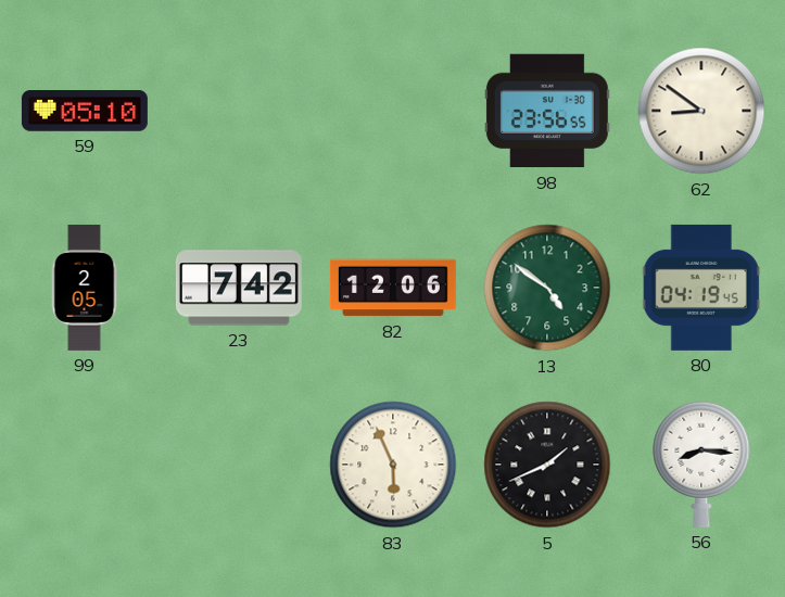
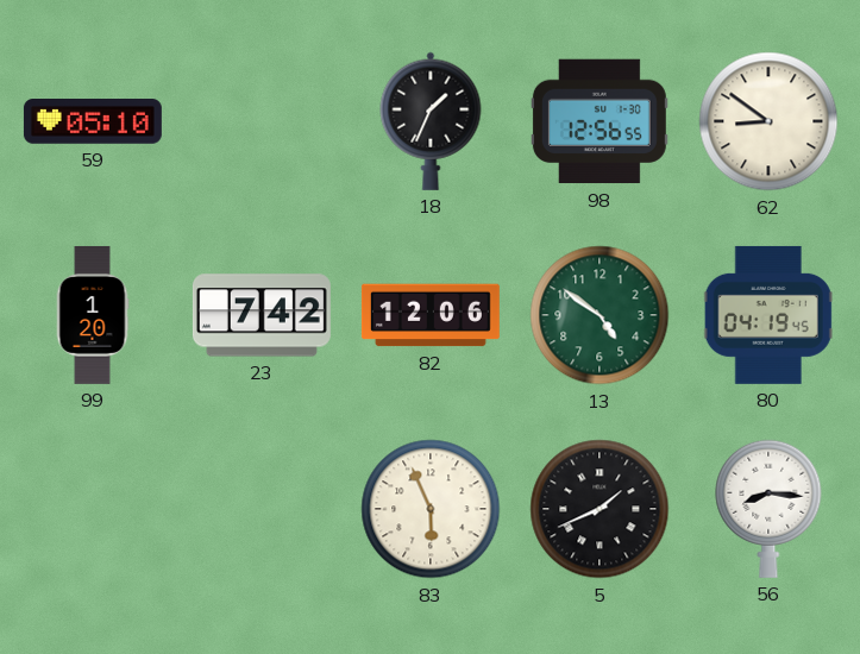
18: none -> 1:34
98: 23:56 -> 12:56
99: 2:05 -> 1:20
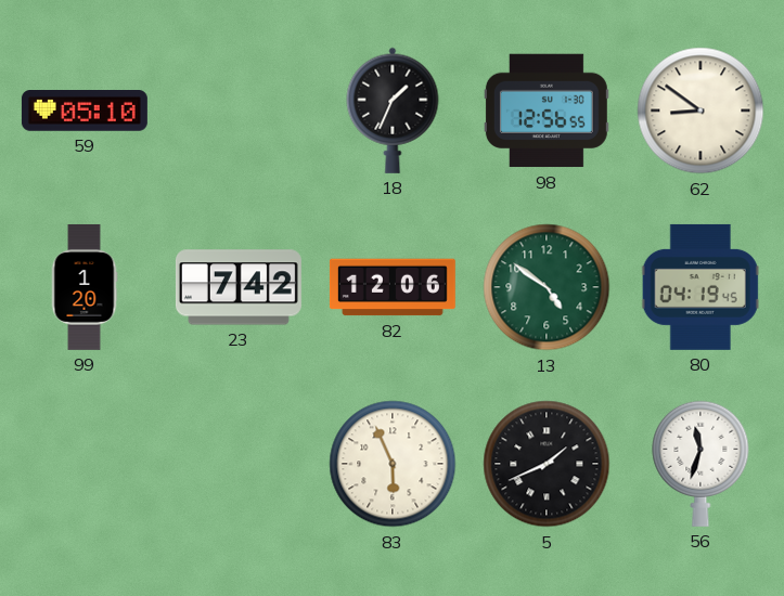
56: 8:16 -> 11:33
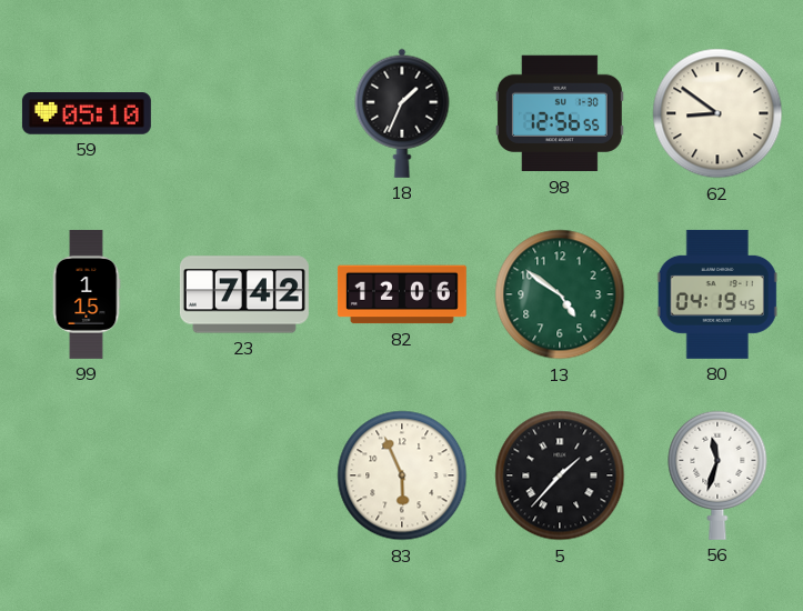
99: 1:20 -> 1:15
5: 1:41 -> 1:37
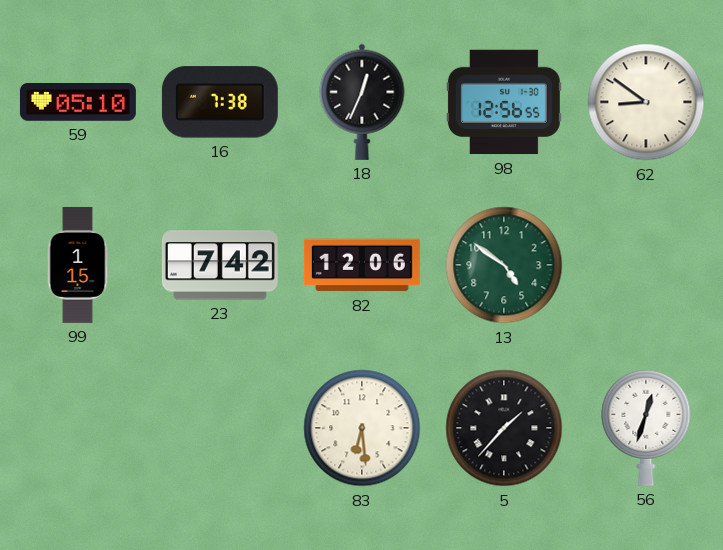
16: none -> 7:38
18: 1:34 -> 12:34
80: 04:19 -> none
83: 5:56 -> 6:29
56: 11:33 -> 12:33
